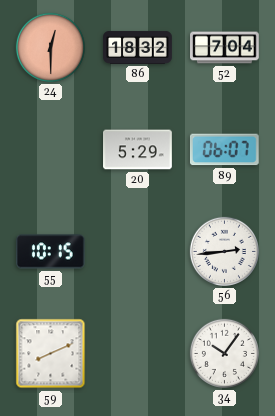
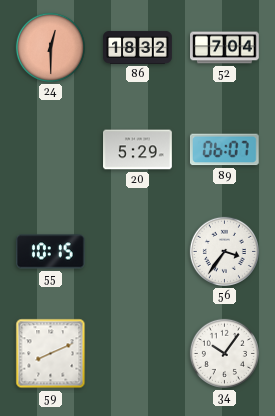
56: 2:44 -> 3:36
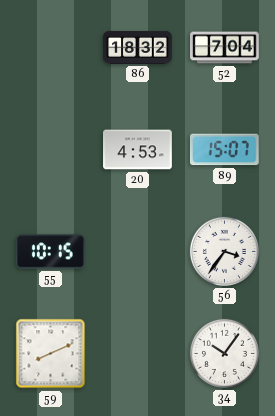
24: 12:30 -> none
20: 5:29 -> 4:53
89: 06:07 -> 15:07
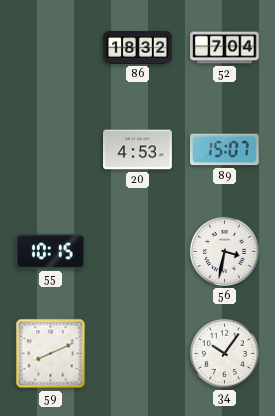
56: 3:36 -> 3:32
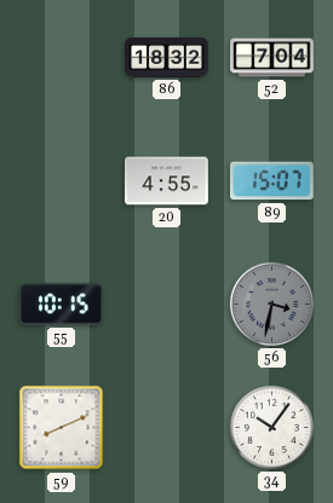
20: 4:53 -> 4:55
56 dial: white -> grey
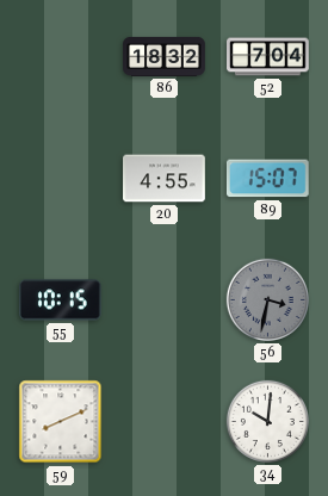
34: 10:06 -> 10:01
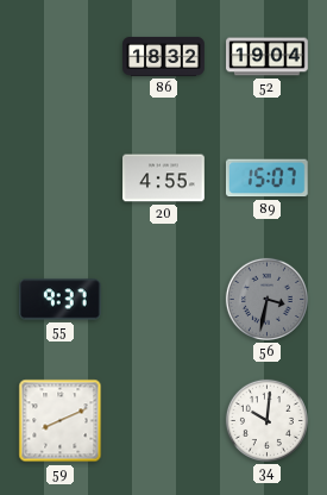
52: 7:04 -> 19:04
55: 10:15 -> 9:37
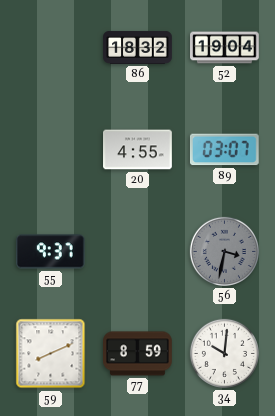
89: 15:07 -> 03:07
77: none -> 8:59
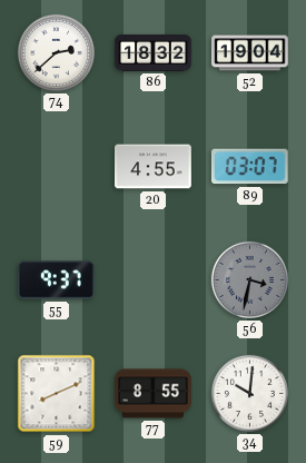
74: none -> 2:38
77: 8:59 -> 8:55
